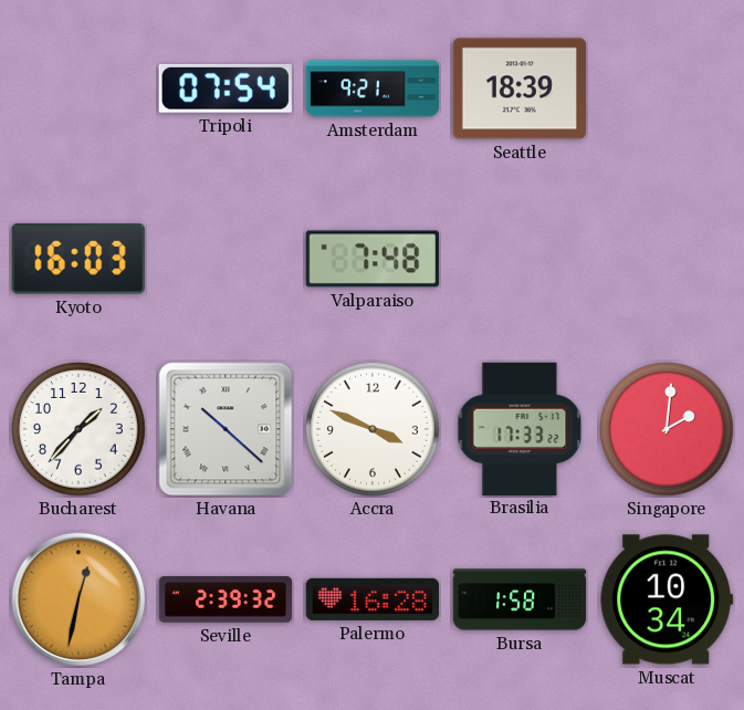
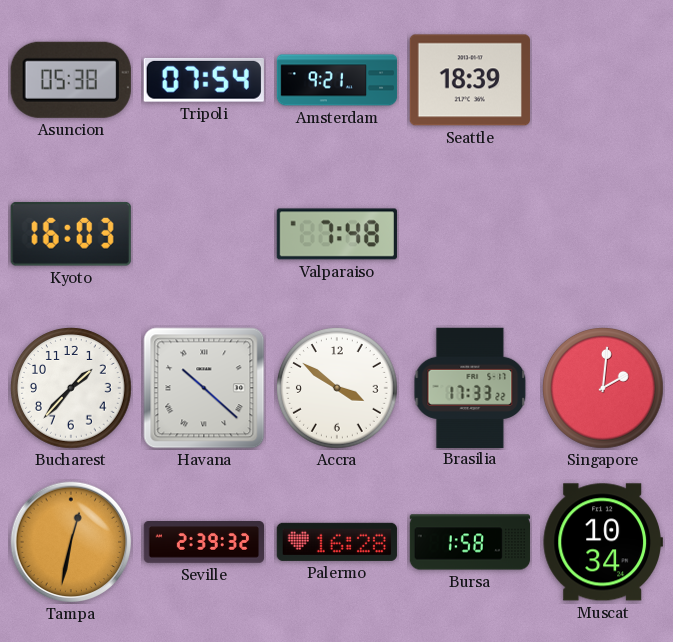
Asuncion: none -> 05:38
Accra: 3:49 -> 3:51
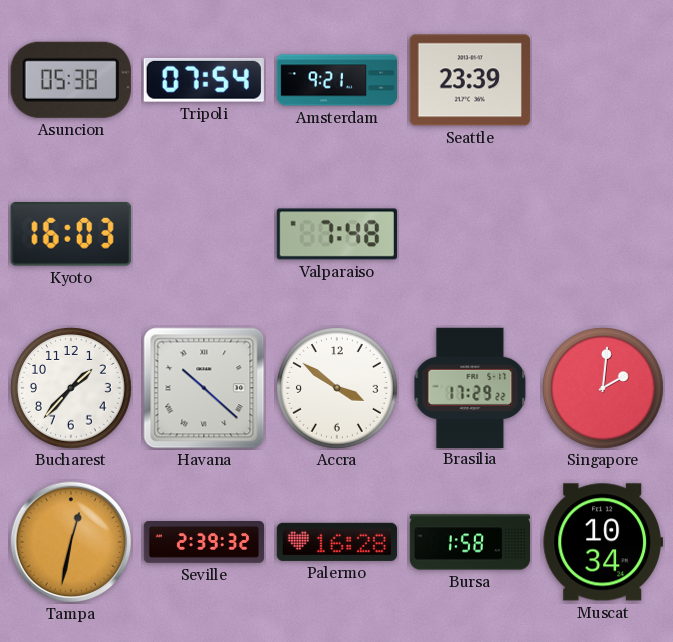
Seattle: 18:39 -> 23:39
Brasilia: 17:33 -> 17:29
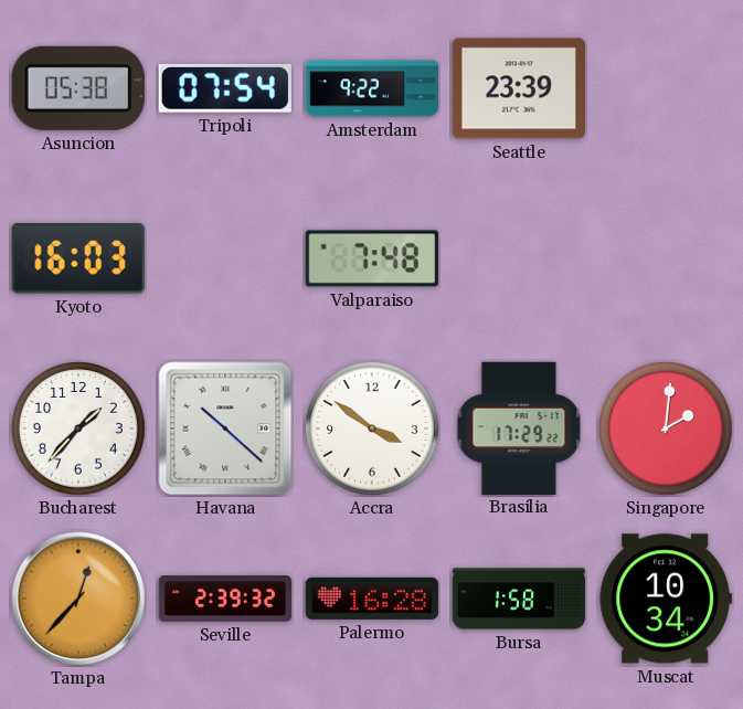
Amsterdam: 9:21 -> 9:22
Tampa: 12:32 -> 12:37
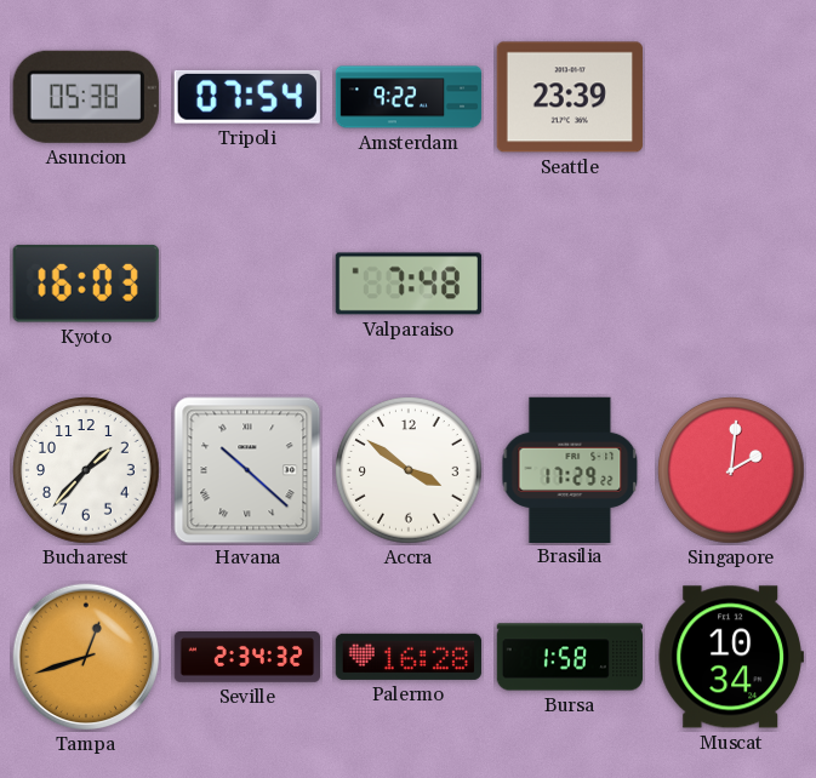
Tampa: 12:37 -> 12:42
Seville: 2:39 -> 2:34
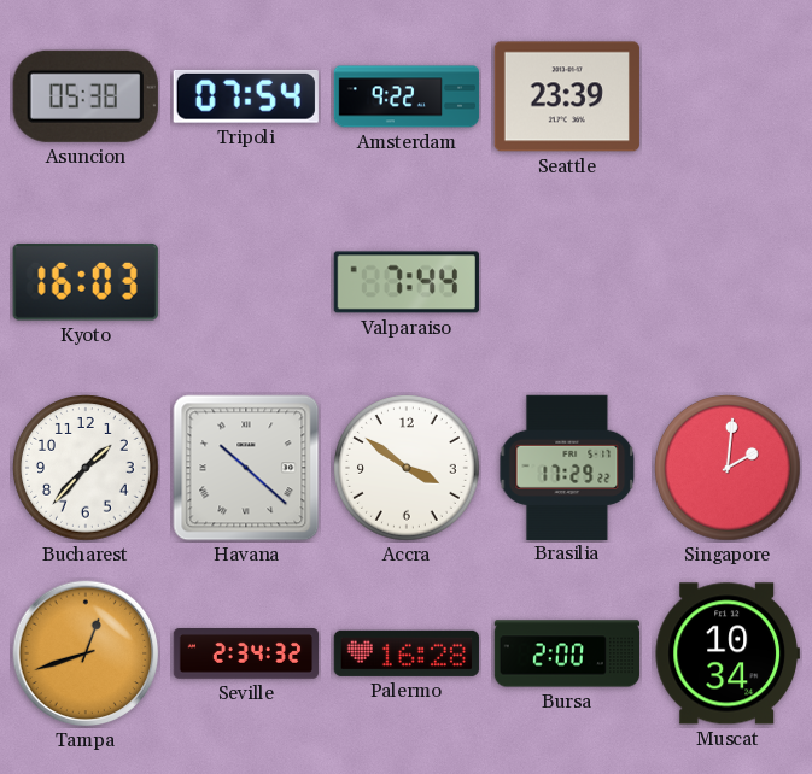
Valparaiso: 7:48 -> 7:44
Bursa: 1:58 -> 2:00
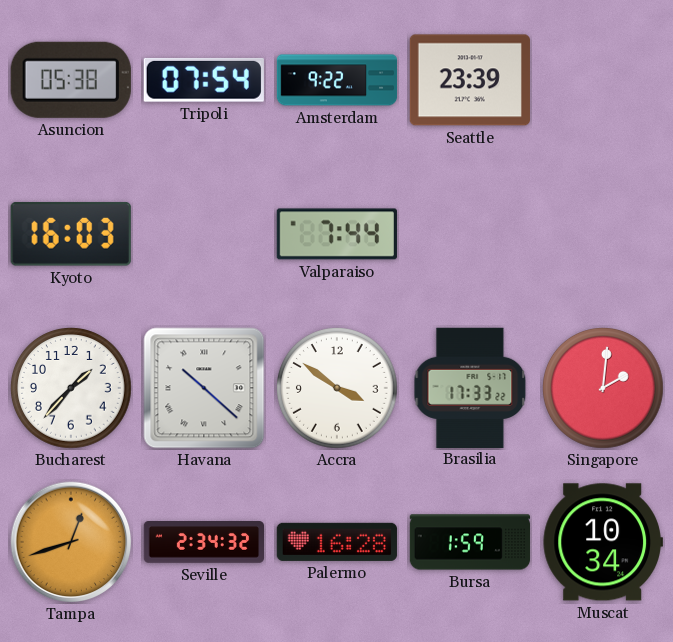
Brasilia: 17:29 -> 17:33
Bursa: 2:00 -> 1:59
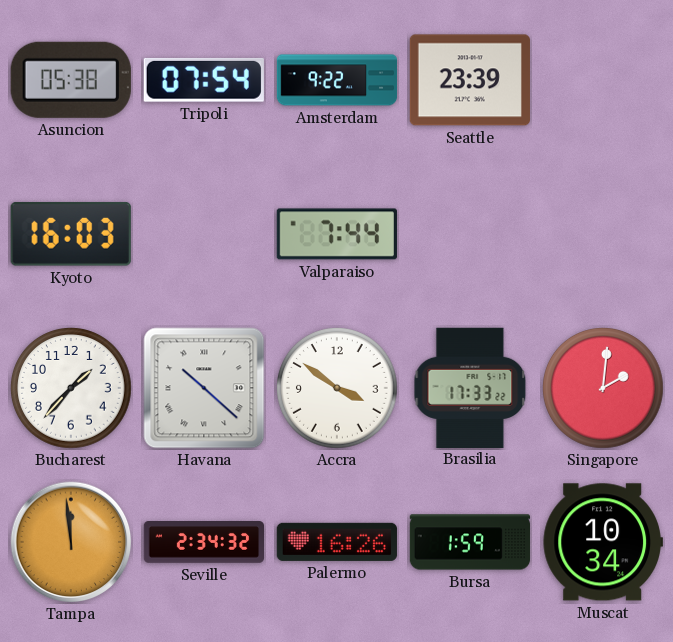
Tampa: 12:42 -> 11:59
Palermo: 16:28 -> 16:26
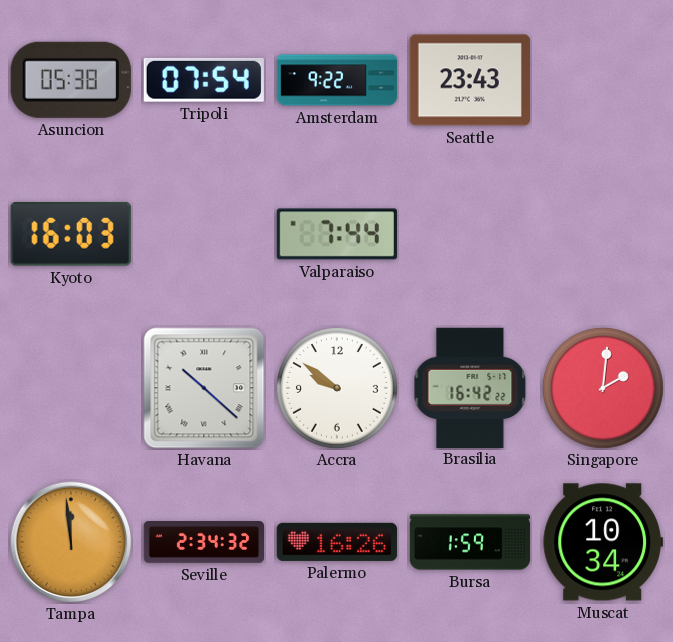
Seattle: 23:39 -> 23:43
Bucharest: 1:37 -> none
Accra: 3:51 -> 9:51
Brasilia: 17:33 -> 16:42
